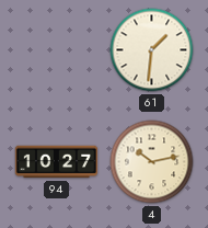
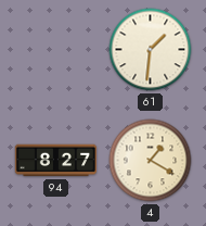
94: 10:27 -> 8:27
4: 10:13 -> 1:20
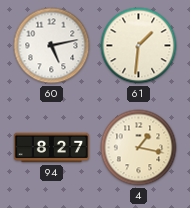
60: none -> 5:13
4: 1:20 -> 1:17
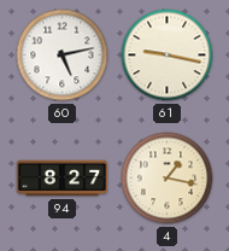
61: 1:31 -> 9:17
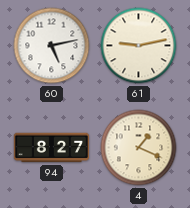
61: 9:17 -> 9:13
4: 1:17 -> 1:19
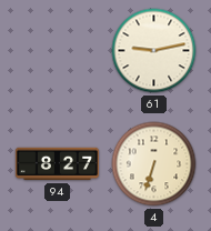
60: 5:13 -> none
4: 1:19 -> 6:33
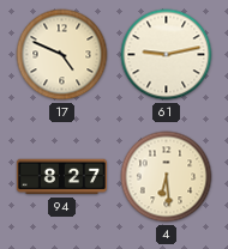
17: none -> 4:49
4: 6:33 -> 6:29
